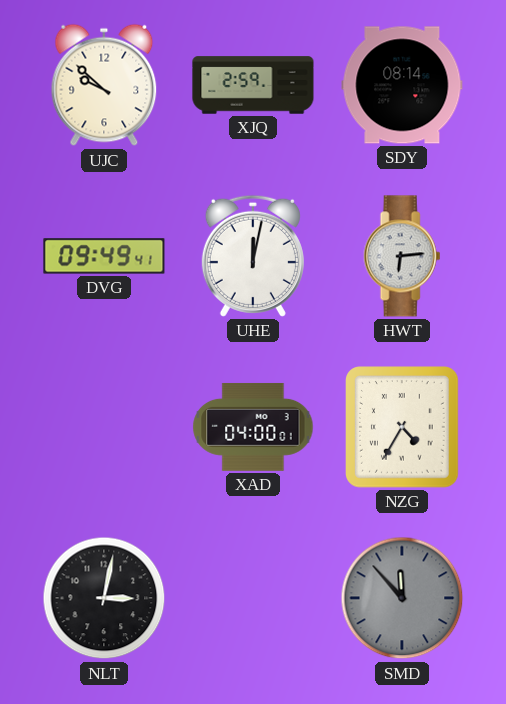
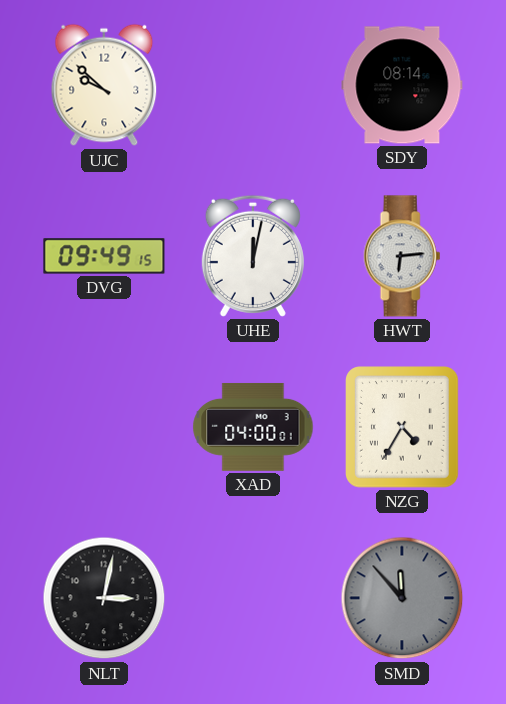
XJQ: 2:59 -> none
DVG: 09:49:41 -> 09:49:15
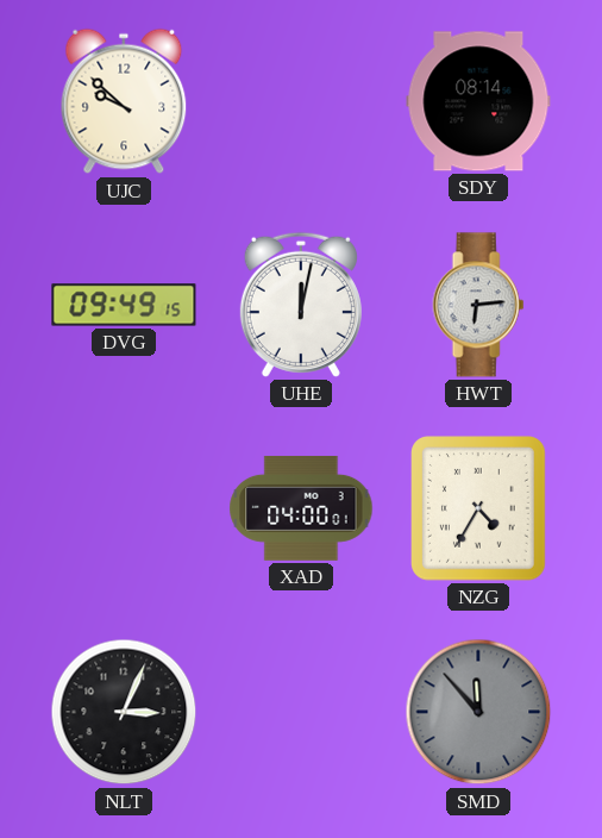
NLT: 3:02 -> 3:04
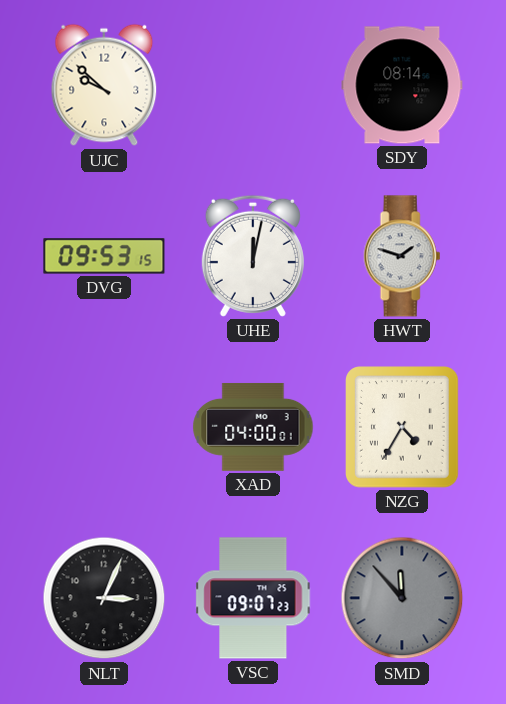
DVG: 09:49 -> 09:53
HWT: 6:14 -> 1:48
VSC: none -> 09:07
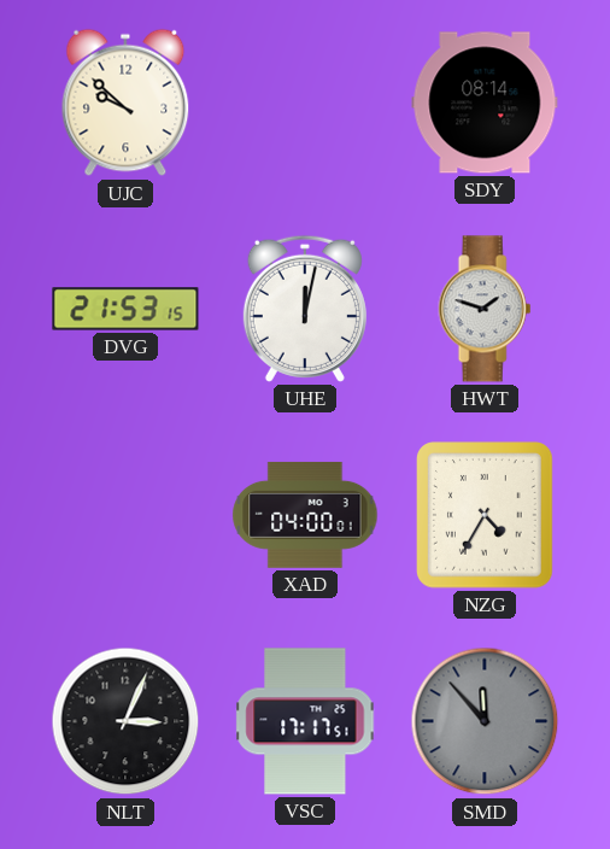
DVG: 09:53 -> 21:53
VSC: 09:07 -> 17:17
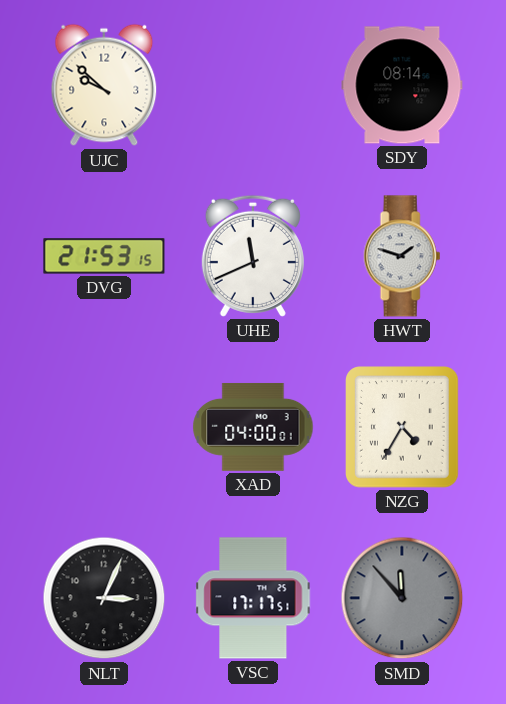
UHE: 12:02 -> 11:41
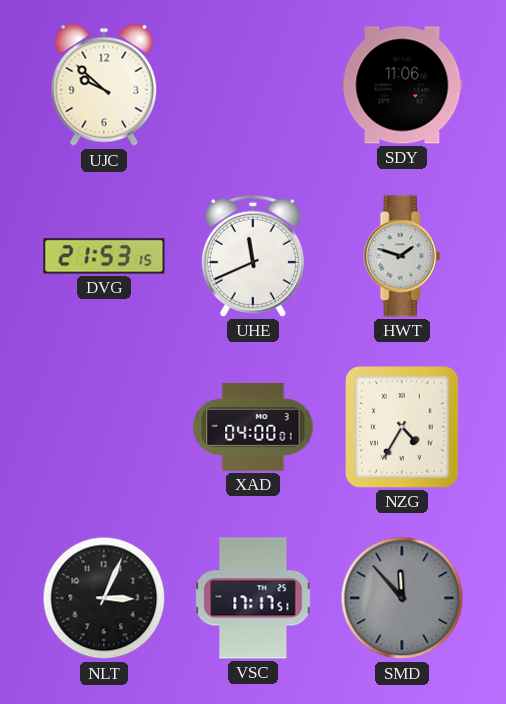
SDY: 08:14 -> 11:06
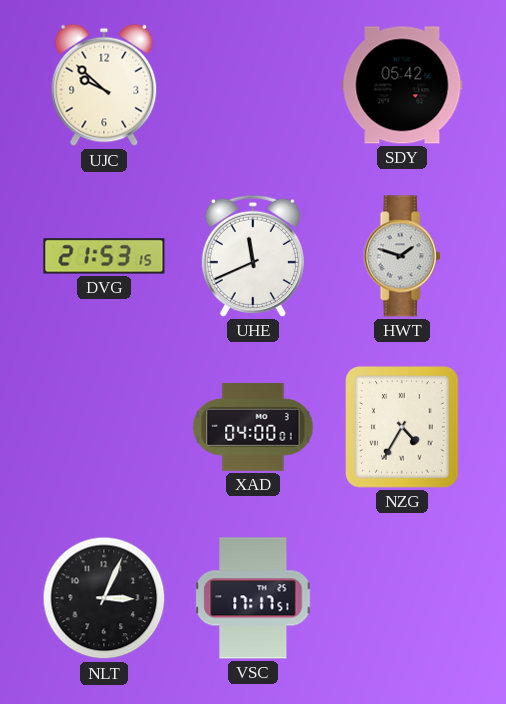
SDY: 11:06 -> 05:42
SMD: 11:53 -> none
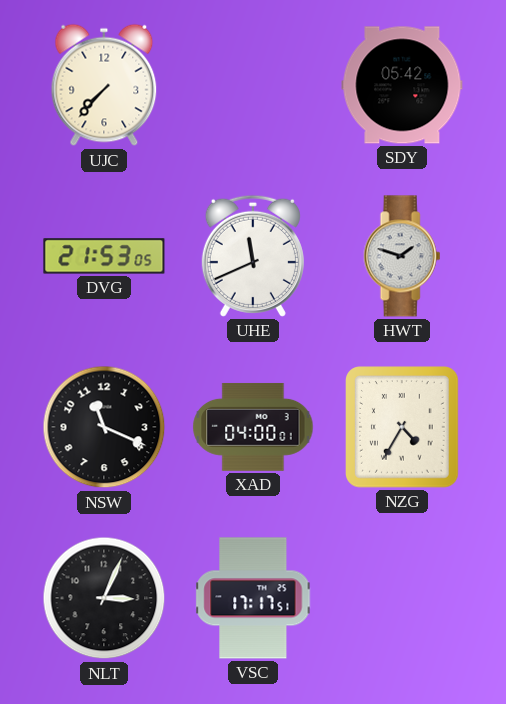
UJC: 9:52 -> 7:37
DVG: 21:53:15 -> 21:53:05
NSW: none -> 11:19
